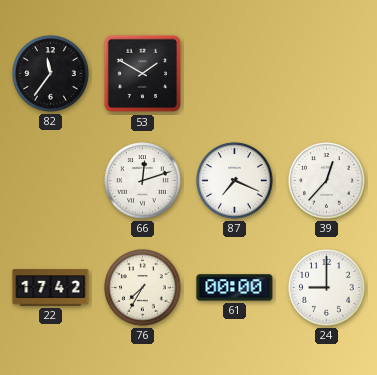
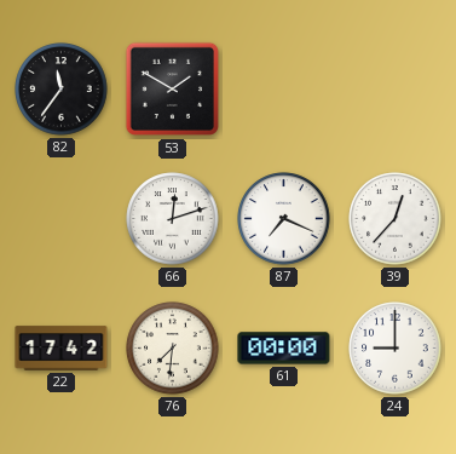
76: 7:35 -> 7:31
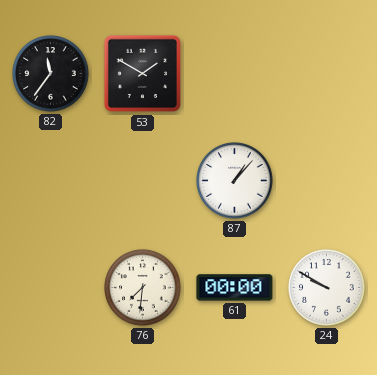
66: 12:12 -> none
87: 7:19 -> 1:07
39: 12:37 -> none
22: 17:42 -> none
24: 9:00 -> 9:50
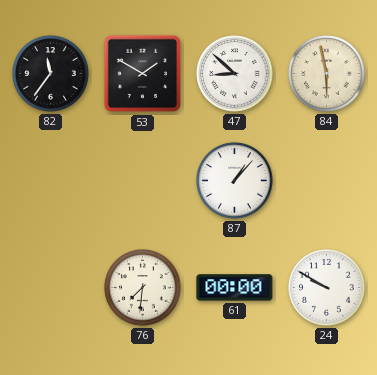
47: none -> 8:52
84: none -> 5:58
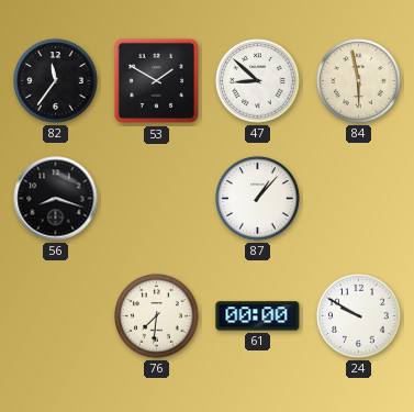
56: none -> 8:18
